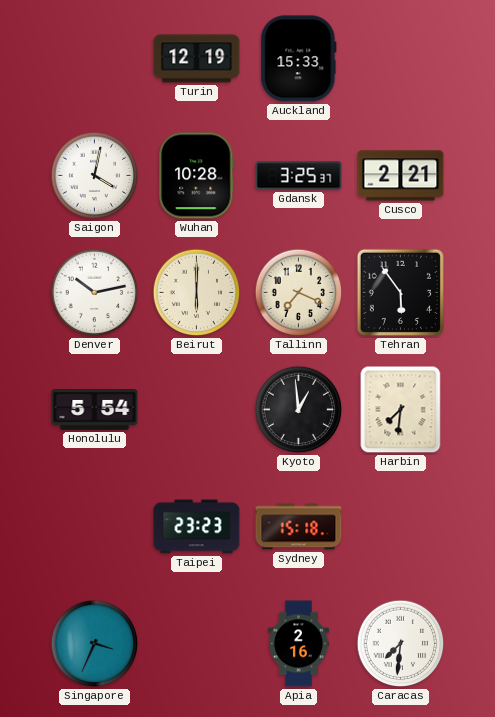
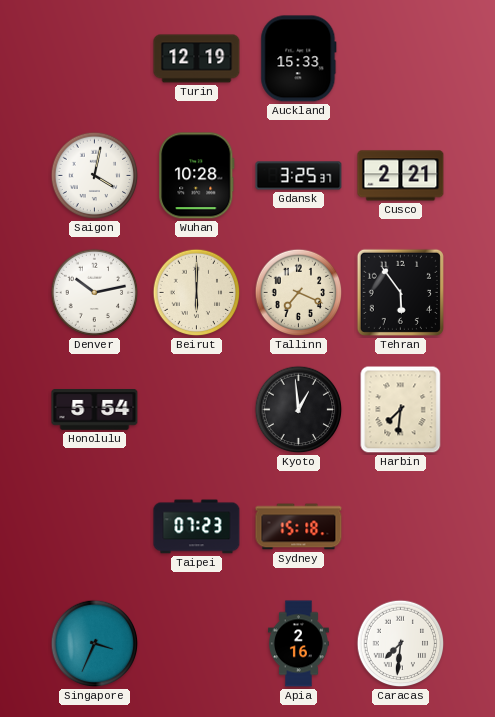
Taipei: 23:23 -> 07:23
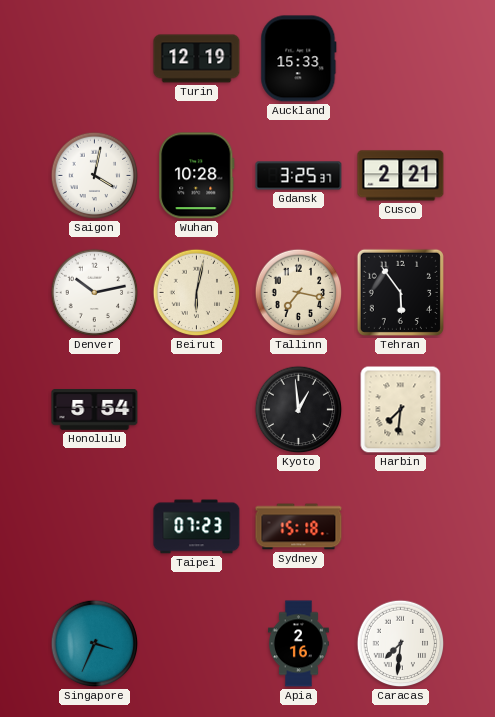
Beirut: 6:00 -> 6:02
Tallinn: 7:19 -> 7:17
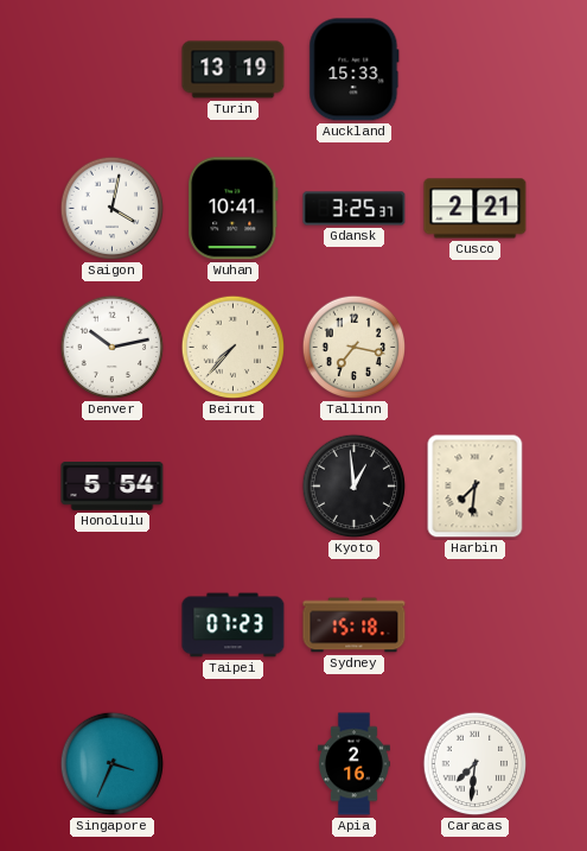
Turin: 12:19 -> 13:19
Wuhan: 10:28 -> 10:41
Beirut: 6:02 -> 7:37
Tehran: 5:54 -> none
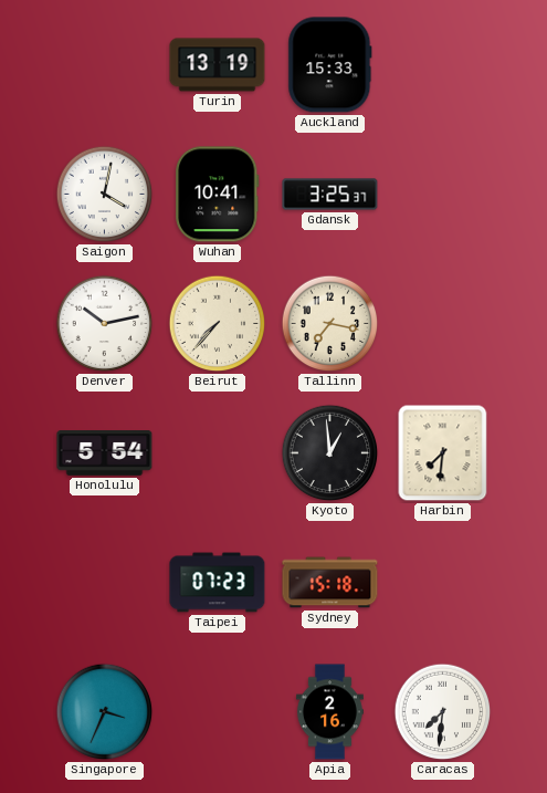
Cusco: 2:21 -> none
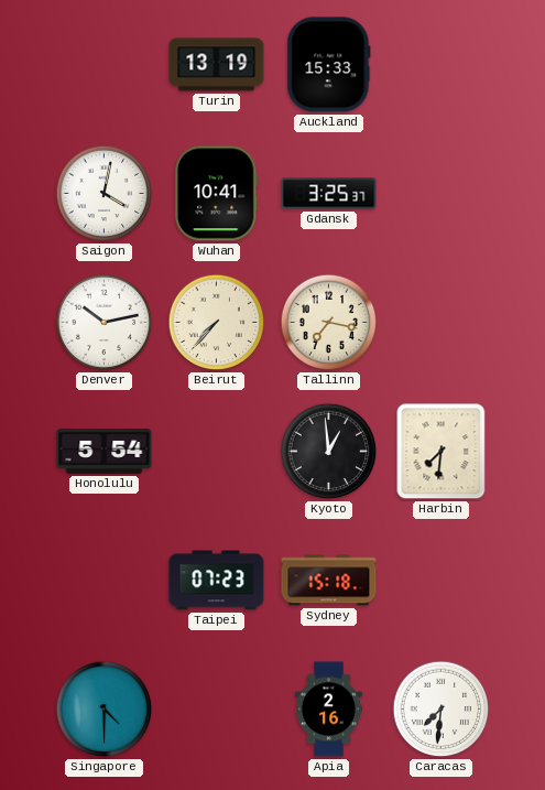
Singapore: 3:34 -> 4:30
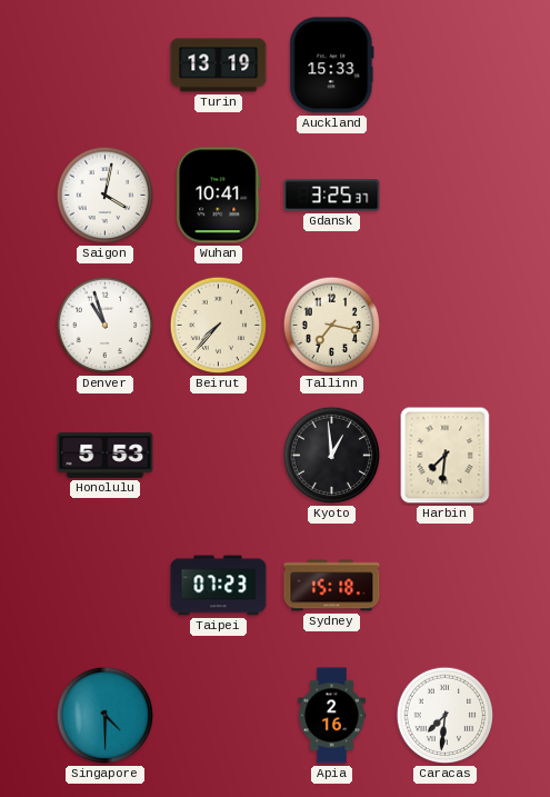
Denver: 10:13 -> 10:57
Honolulu: 5:54 -> 5:53
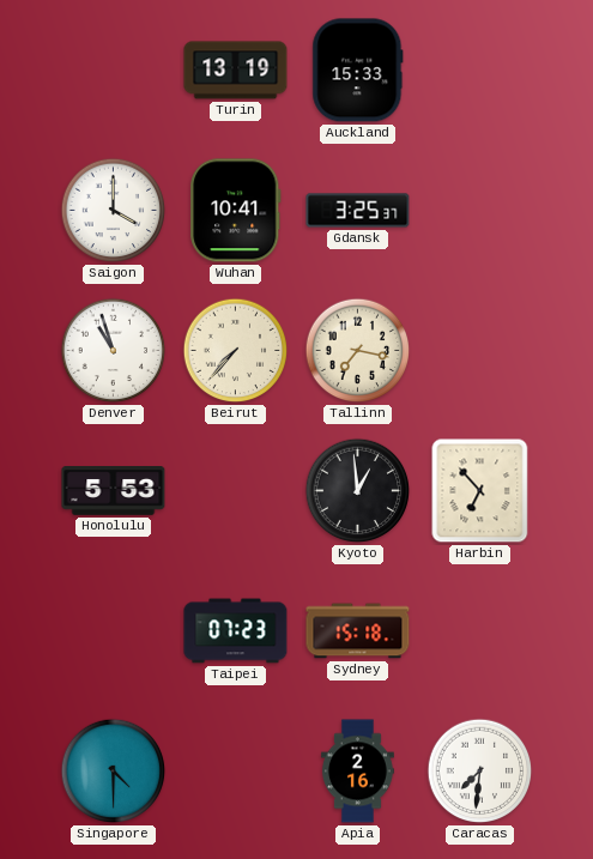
Saigon: 4:02 -> 4:00
Harbin: 7:31 -> 6:53
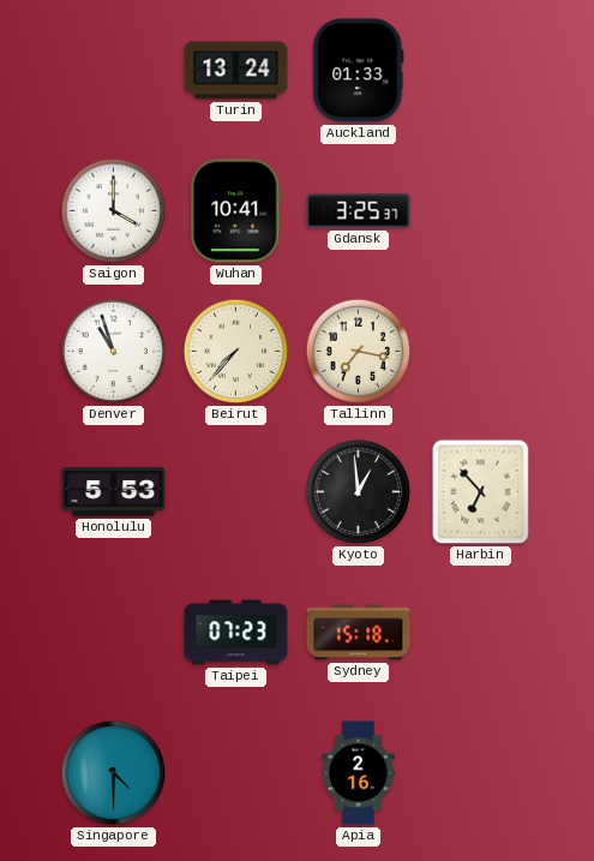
Turin: 13:19 -> 13:24
Auckland: 15:33 -> 01:33
Caracas: 7:31 -> none
